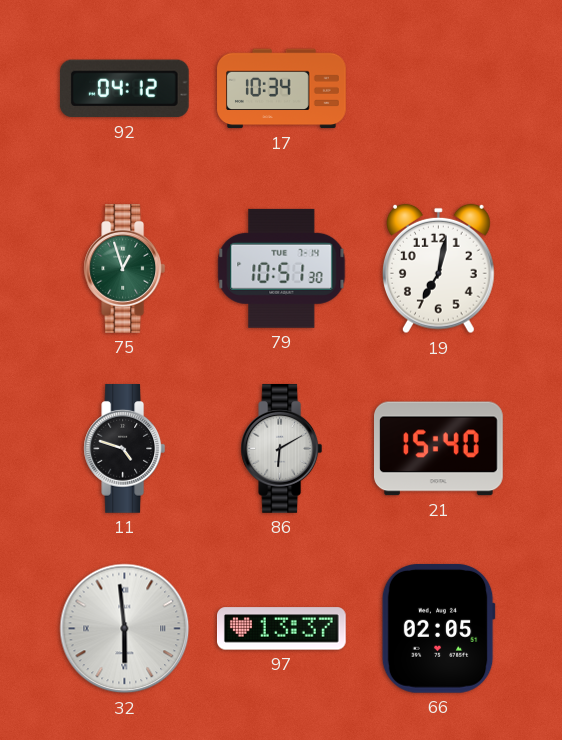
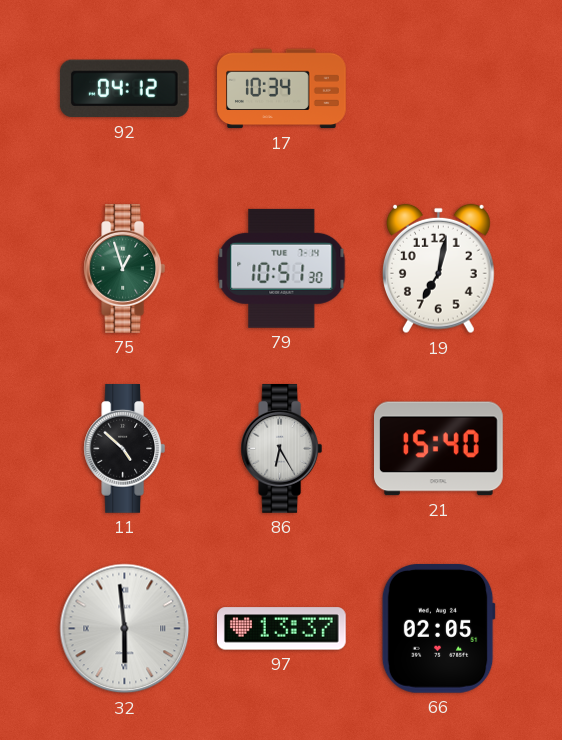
11: 4:48 -> 4:52
86: 6:10 -> 6:25
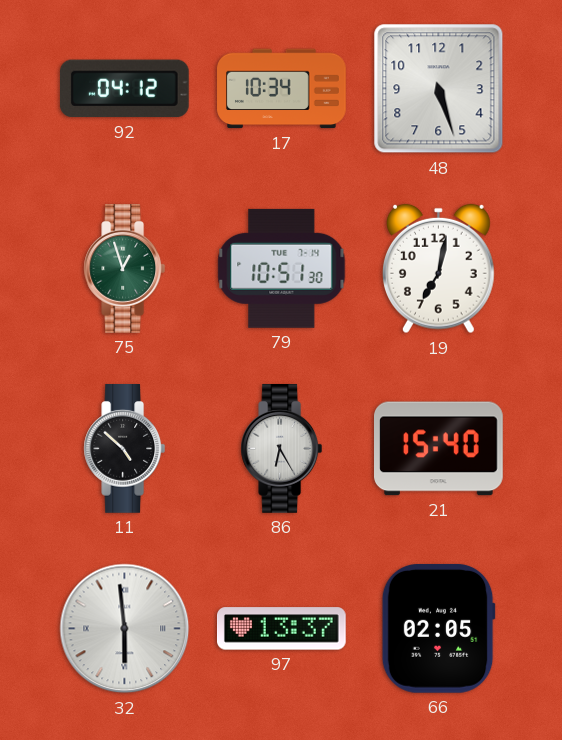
48: none -> 5:27
